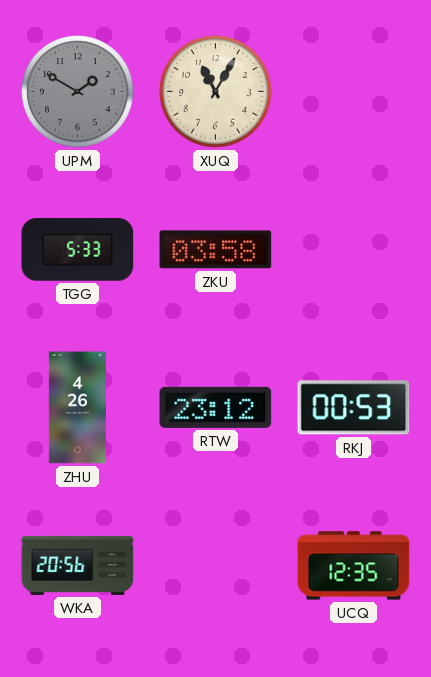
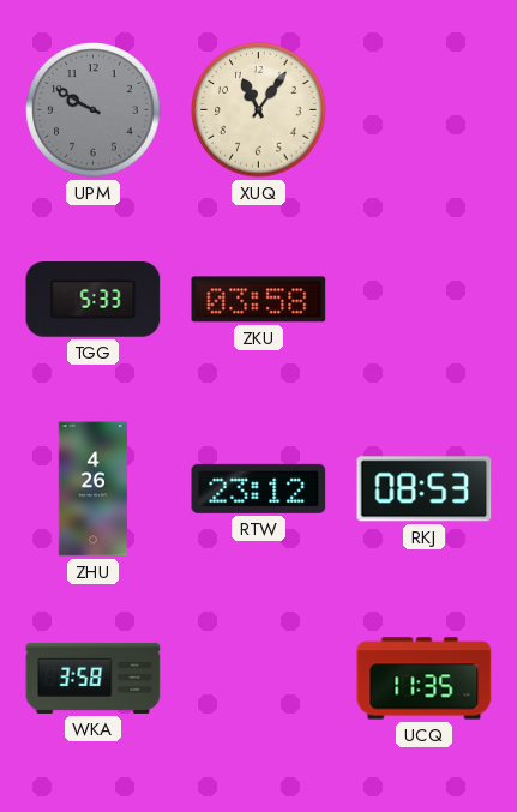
UPM: 1:50 -> 9:50
XUQ: 11:05 -> 11:06
RKJ: 00:53 -> 08:53
WKA: 20:56 -> 3:58
UCQ: 12:35 -> 11:35
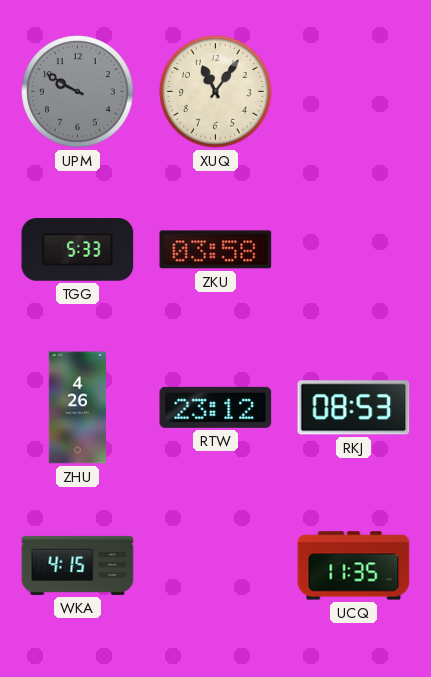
WKA: 3:58 -> 4:15
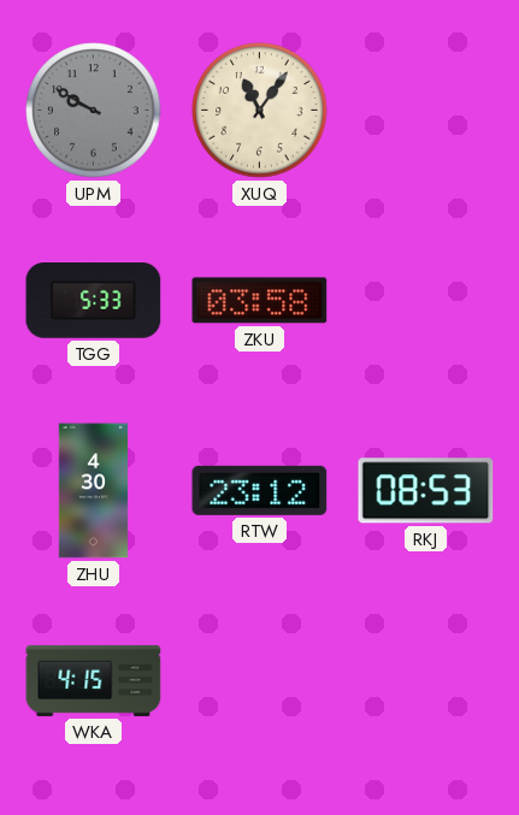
ZHU: 4:26 -> 4:30
UCQ: 11:35 -> none
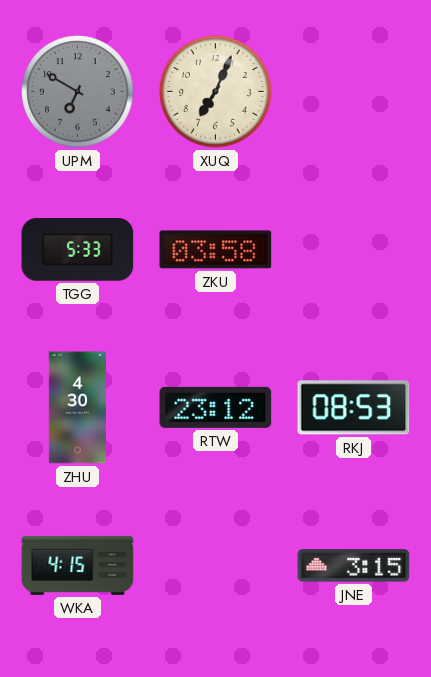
UPM: 9:50 -> 6:50
XUQ: 11:06 -> 7:04
JNE: none -> 3:15
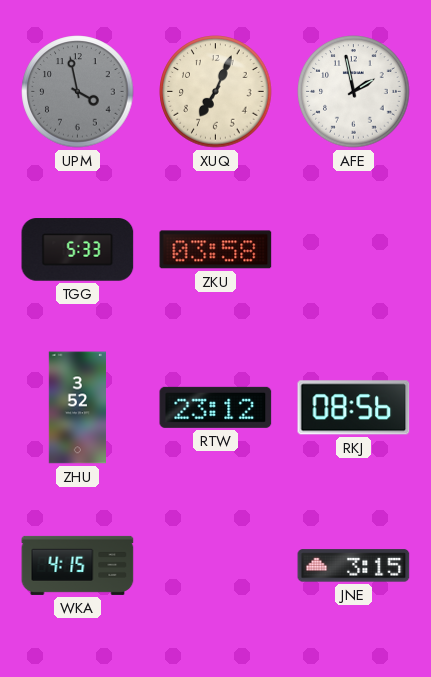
UPM: 6:50 -> 3:58
AFE: none -> 1:58
ZHU: 4:30 -> 3:52
RKJ: 08:53 -> 08:56
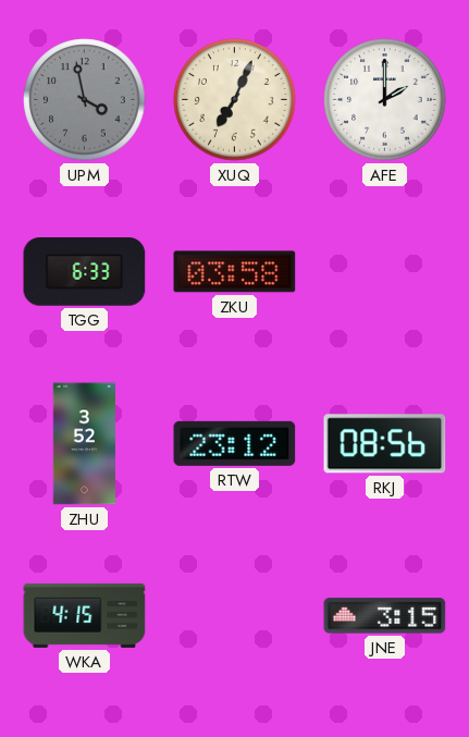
AFE: 1:58 -> 2:00
TGG: 5:33 -> 6:33
